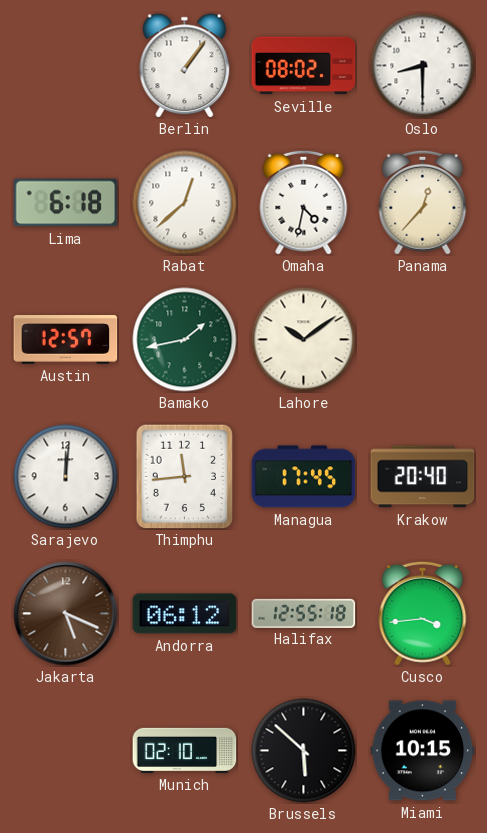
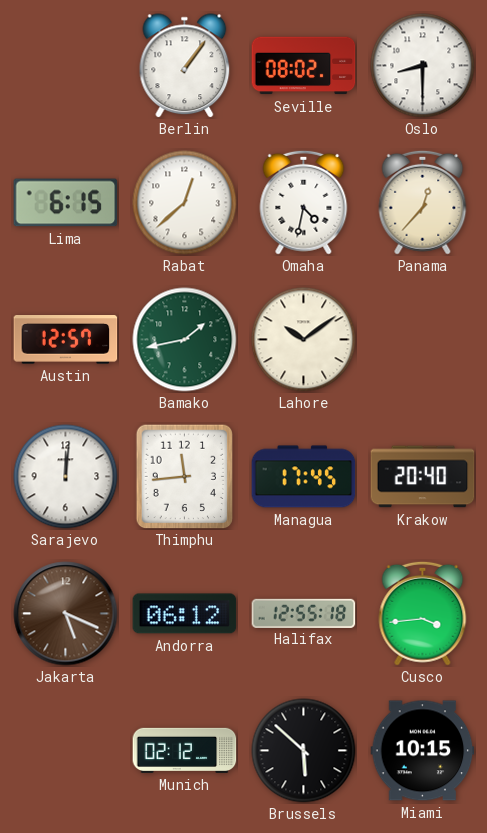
Lima: 6:18 -> 6:15
Munich: 02:10 -> 02:12
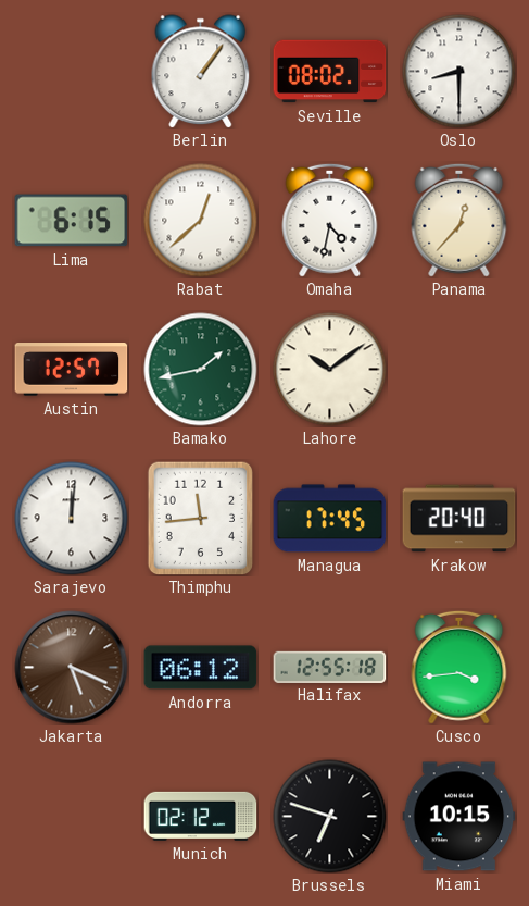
Brussels: 5:52 -> 6:48
